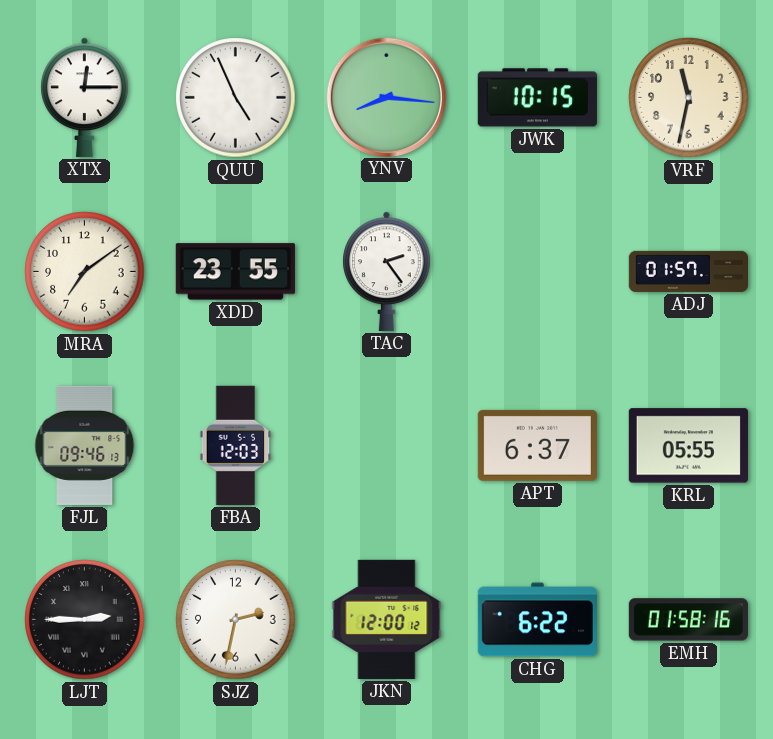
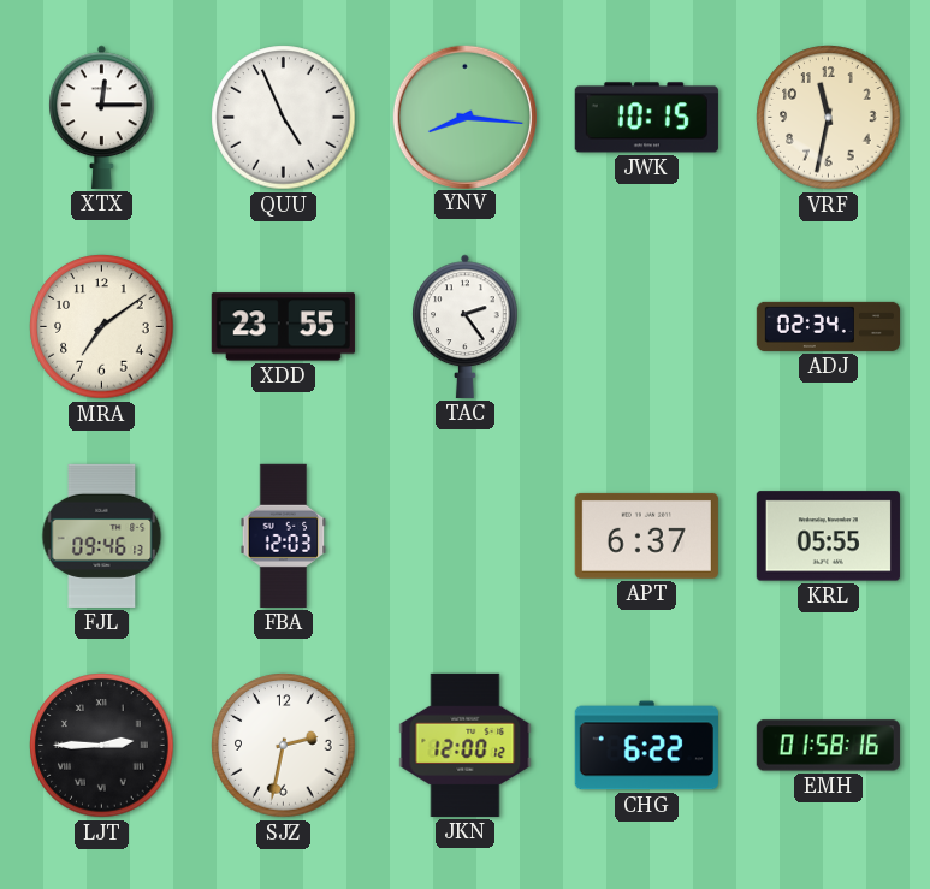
ADJ: 01:57 -> 02:34
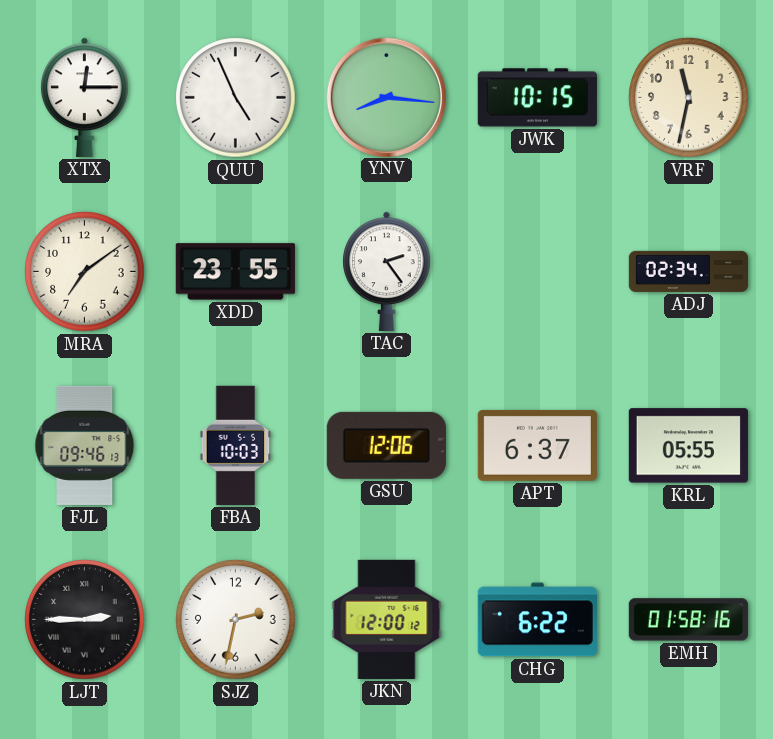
FBA: 12:03 -> 10:03
GSU: none -> 12:06
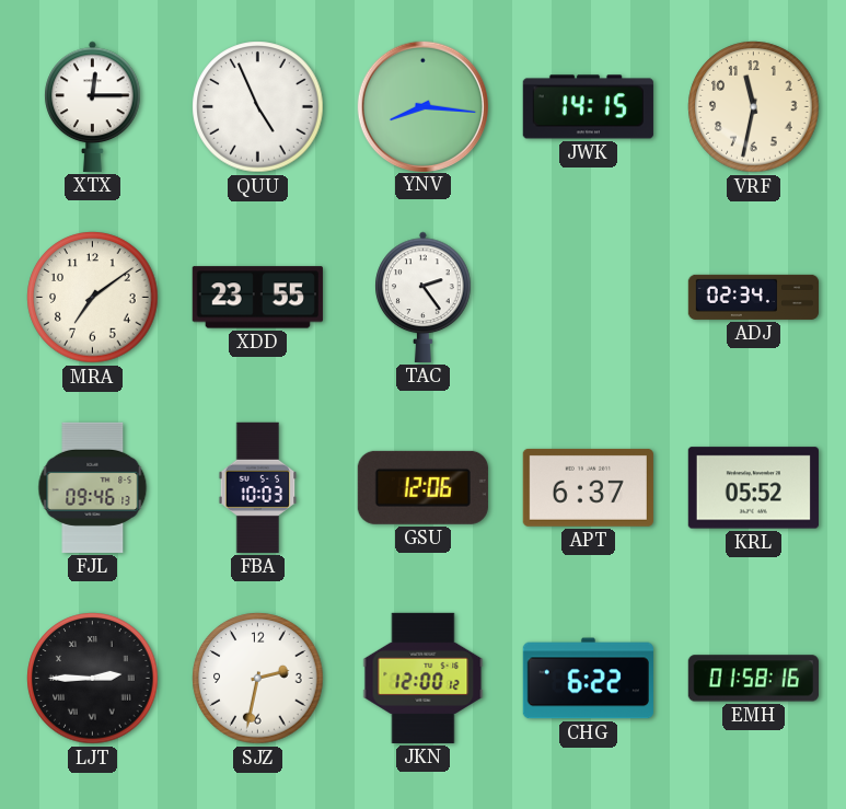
JWK: 10:15 -> 14:15
KRL: 05:55 -> 05:52
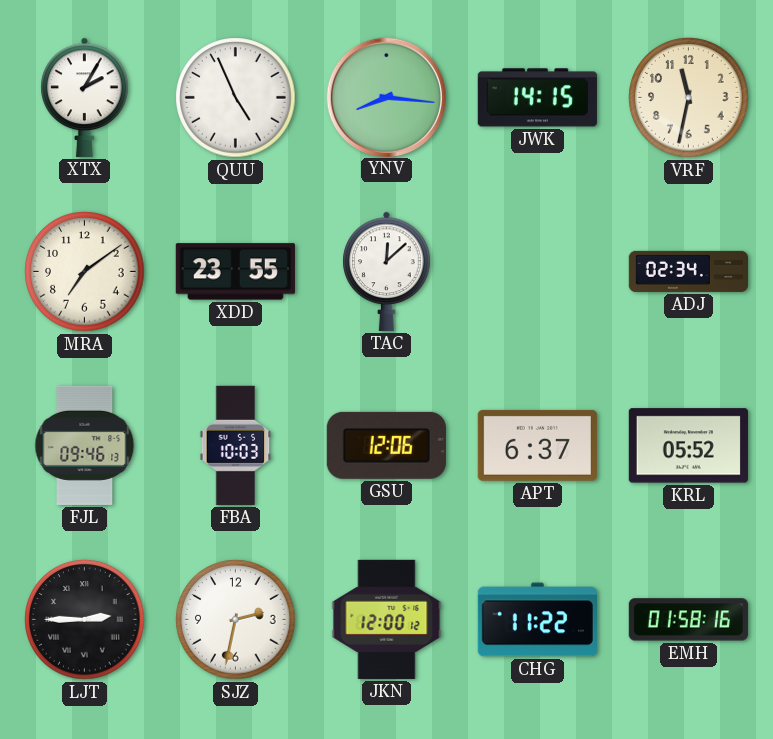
XTX: 12:15 -> 2:05
TAC: 2:24 -> 12:08
CHG: 6:22 -> 11:22
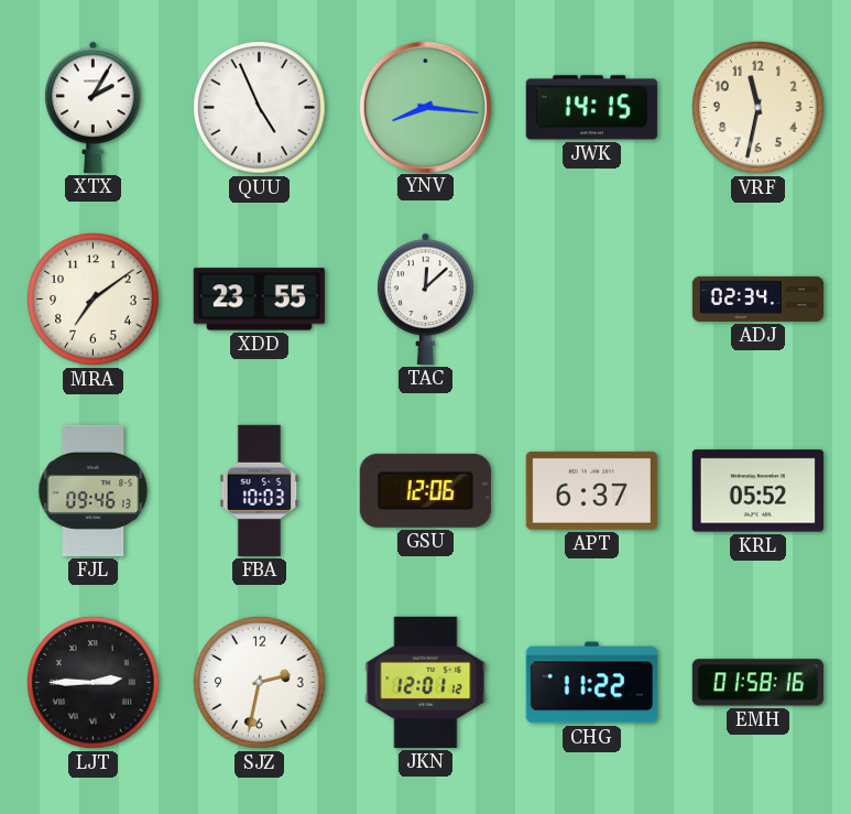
JKN: 12:00 -> 12:01
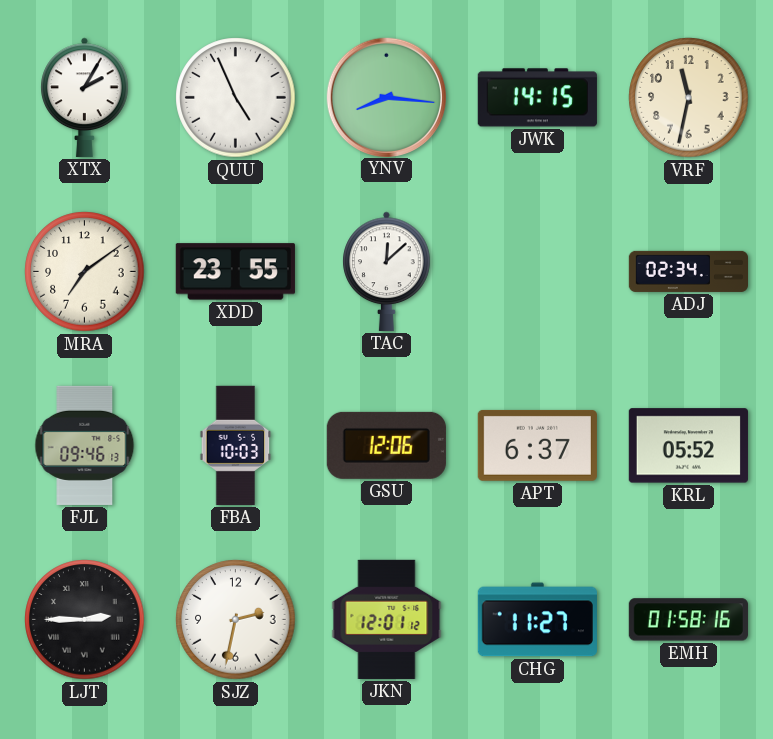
CHG: 11:22 -> 11:27
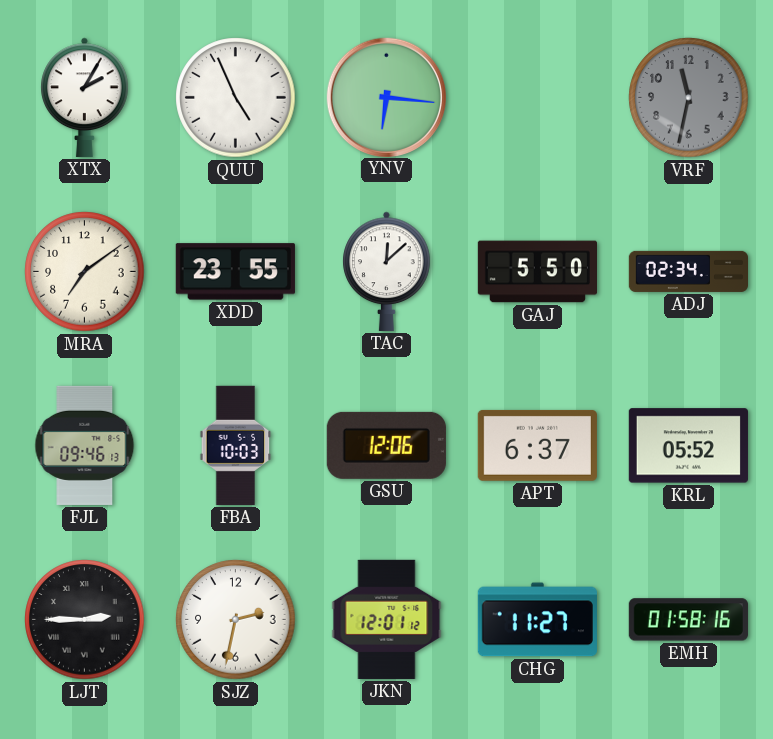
YNV: 8:16 -> 6:16
JWK: 14:15 -> none
VRF dial: cream -> grey
GAJ: none -> 5:50
